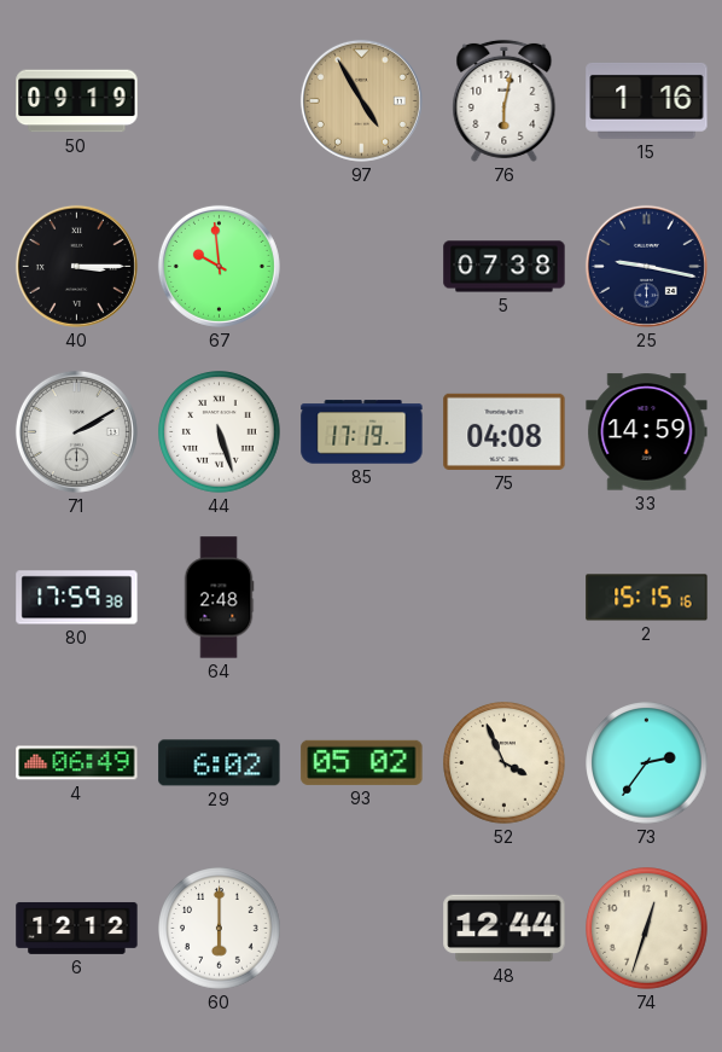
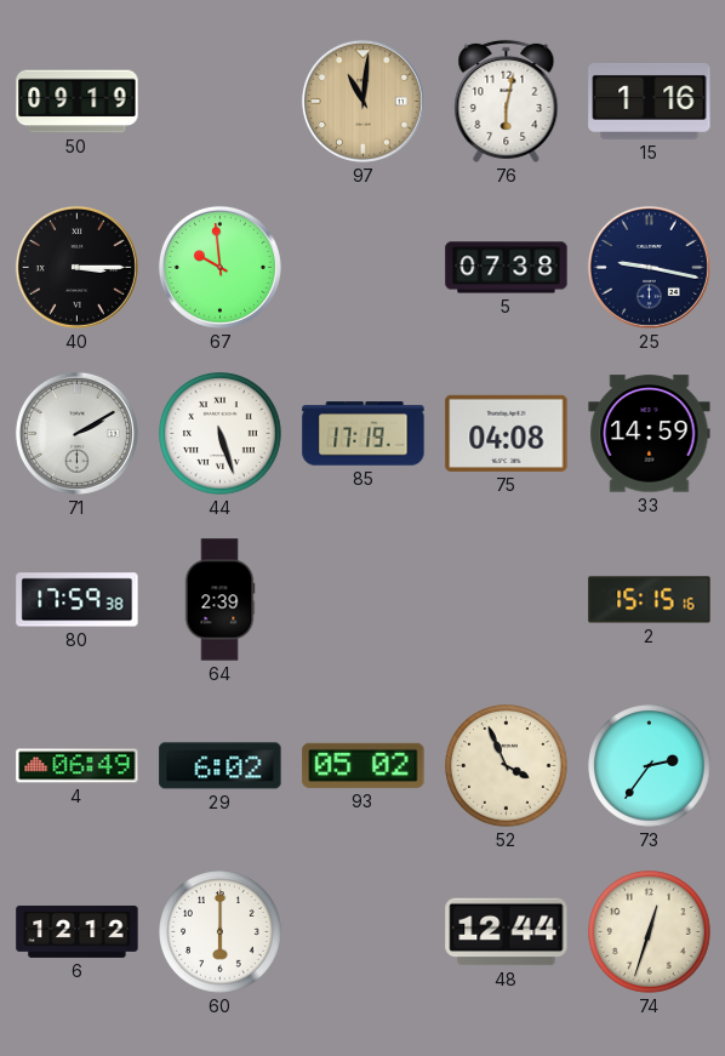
97: 4:55 -> 11:01
64: 2:48 -> 2:39
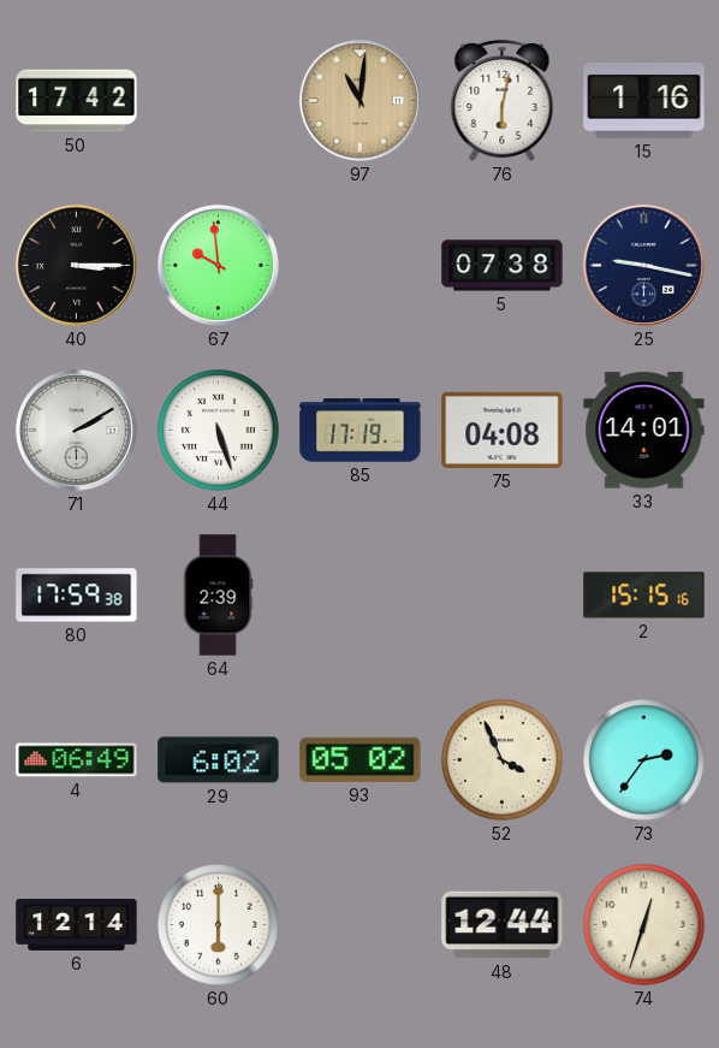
50: 09:19 -> 17:42
33: 14:59 -> 14:01
6: 12:12 -> 12:14
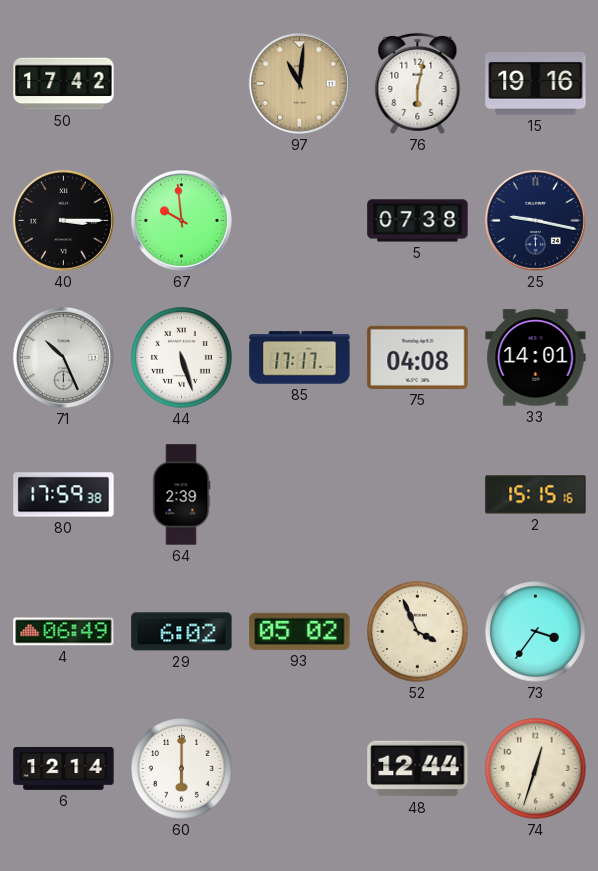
15: 1:16 -> 19:16
71: 2:10 -> 10:26
85: 17:19 -> 17:17
73: 2:36 -> 3:36
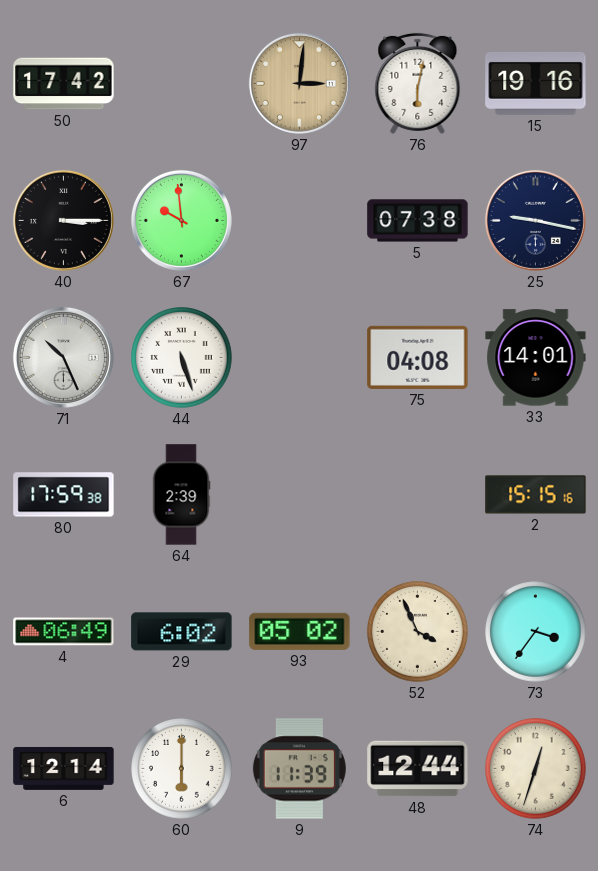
97: 11:01 -> 3:01
85: 17:17 -> none
9: none -> 11:39
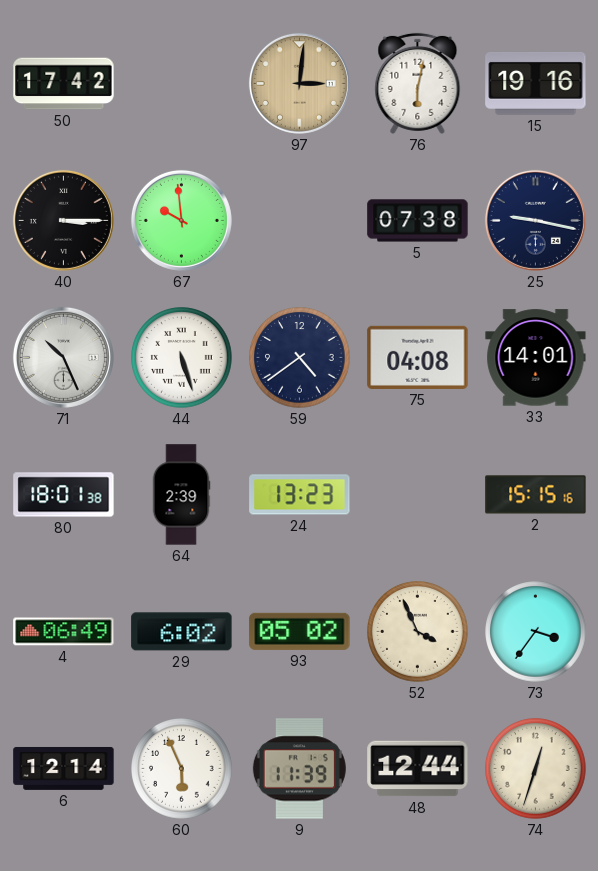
59: none -> 4:39
80: 17:59 -> 18:01
24: none -> 13:23
60: 6:00 -> 5:56
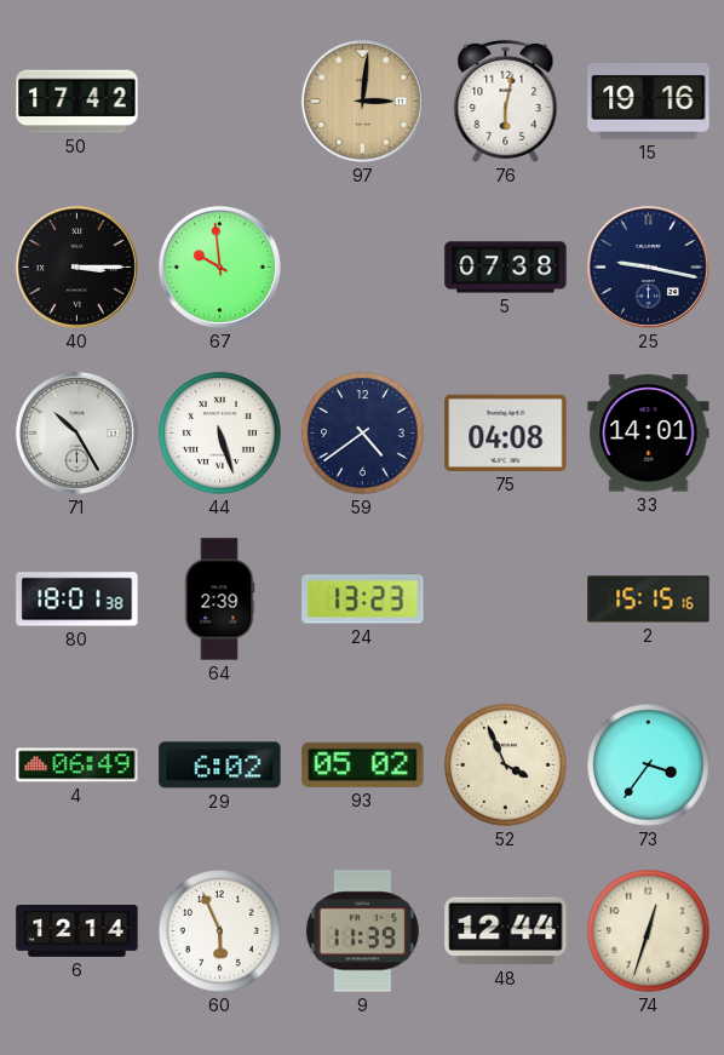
71: 10:26 -> 10:25
